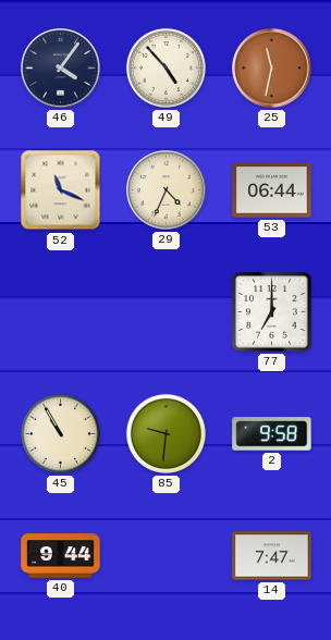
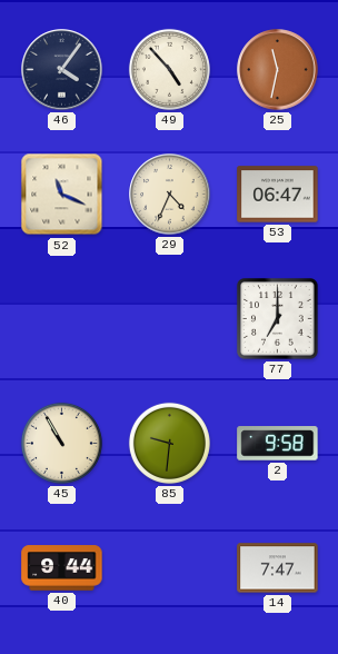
53: 06:44 -> 06:47
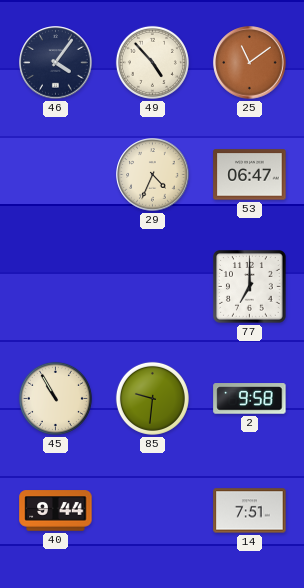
25: 11:32 -> 11:09
52: 11:19 -> none
14: 7:47 -> 7:51
